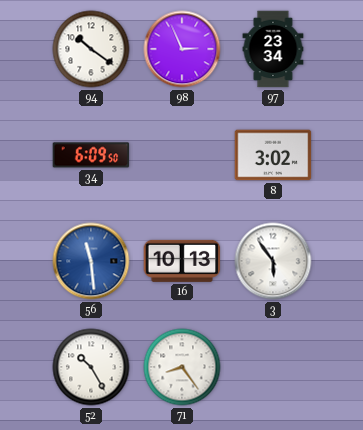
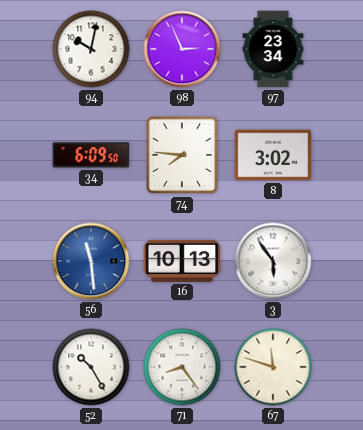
94: 10:21 -> 10:02
74: none -> 7:46
67: none -> 11:48
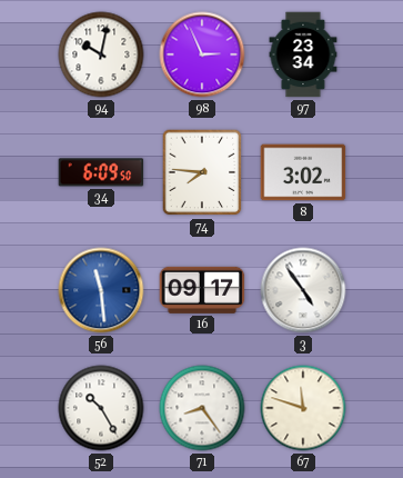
16: 10:13 -> 09:17
3: 5:54 -> 4:54
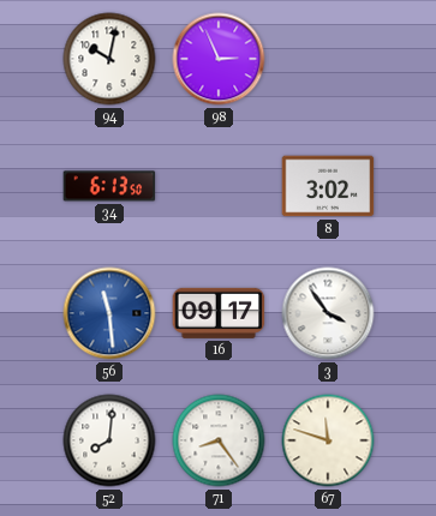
97: 23:34 -> none
34: 6:09 -> 6:13
74: 7:46 -> none
3: 4:54 -> 3:54
52: 10:25 -> 8:01
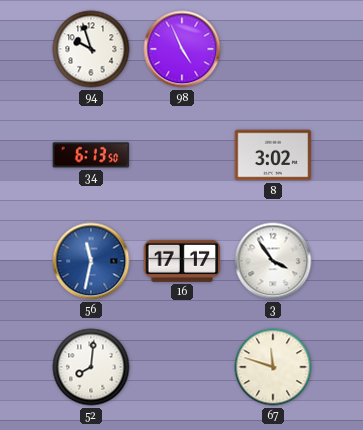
94: 10:02 -> 9:57
98: 2:56 -> 4:56
56: 11:29 -> 11:32
16: 09:17 -> 17:17
71: 8:24 -> none
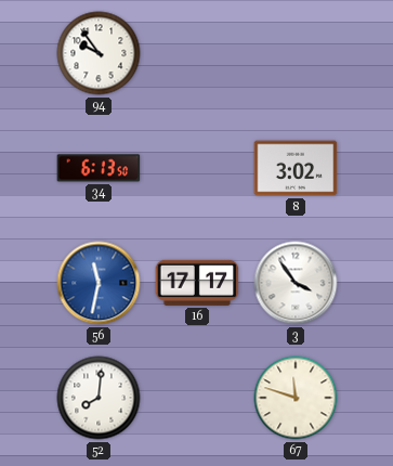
94: 9:57 -> 9:54
98: 4:56 -> none
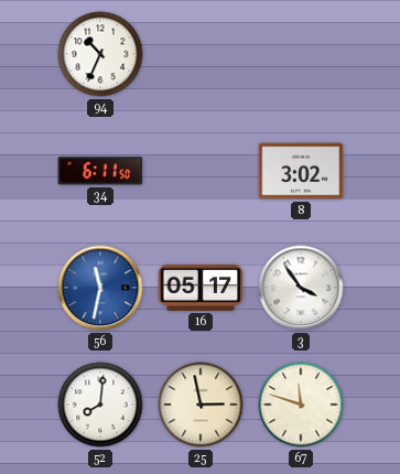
94: 9:54 -> 10:34
34: 6:13 -> 6:11
16: 17:17 -> 05:17
25: none -> 2:58
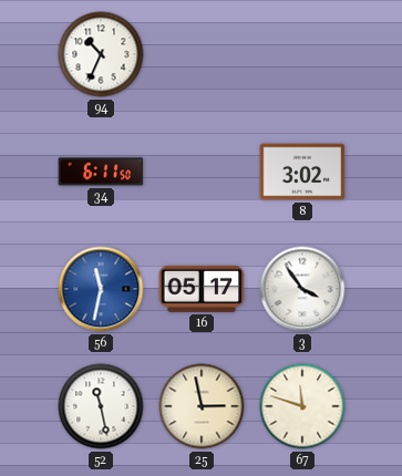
52: 8:01 -> 11:28
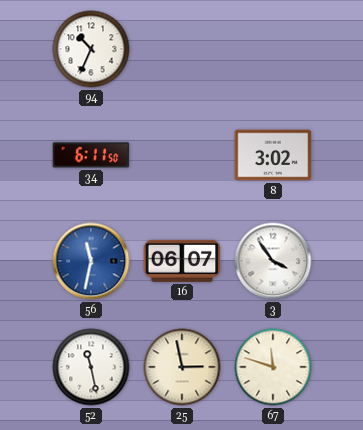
16: 05:17 -> 06:07
